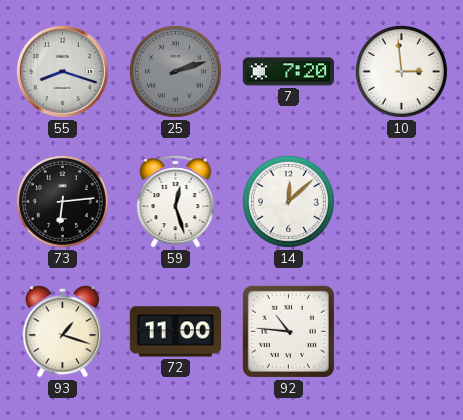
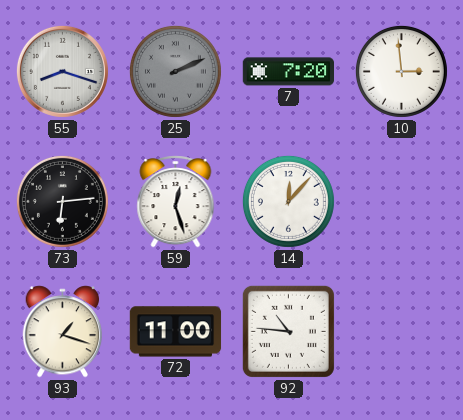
25: 2:12 -> 2:11
14: 12:08 -> 12:07
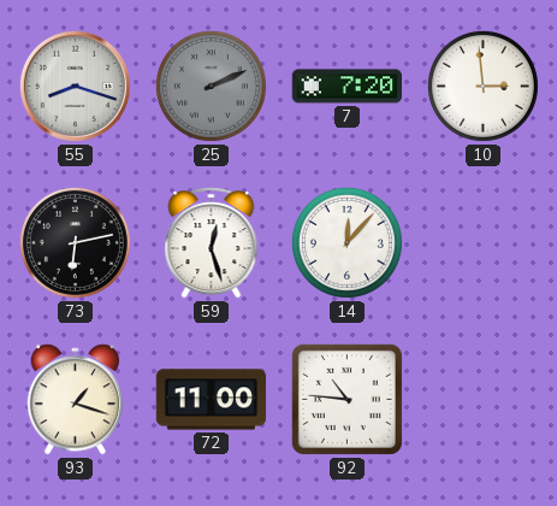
73: 6:14 -> 6:13
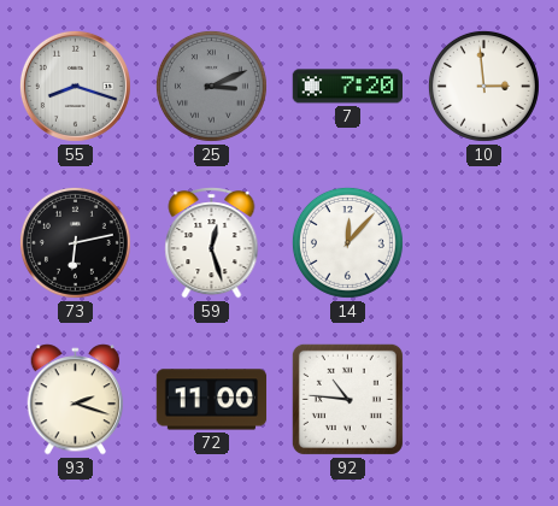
25: 2:11 -> 3:11
93: 1:18 -> 2:18
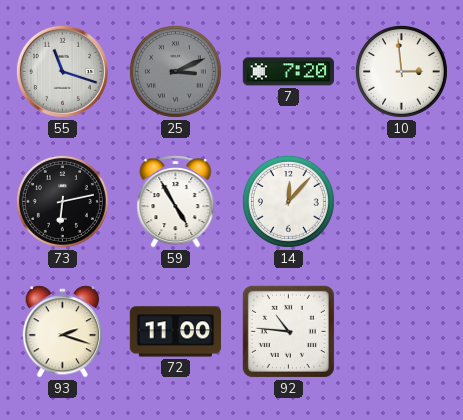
55: 8:18 -> 11:18
59: 12:27 -> 4:55
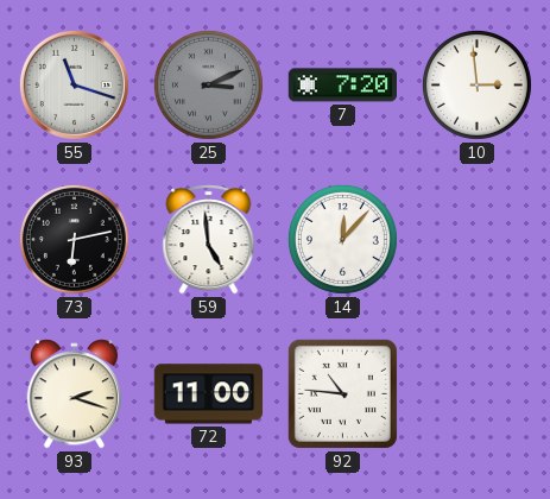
59: 4:55 -> 4:59
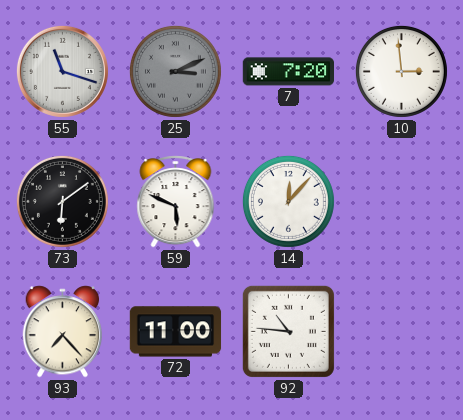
73: 6:13 -> 6:09
59: 4:59 -> 5:49
93: 2:18 -> 7:23
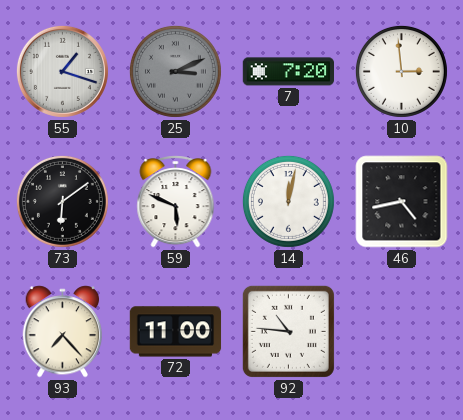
55: 11:18 -> 1:18
14: 12:07 -> 12:02
46: none -> 4:43
